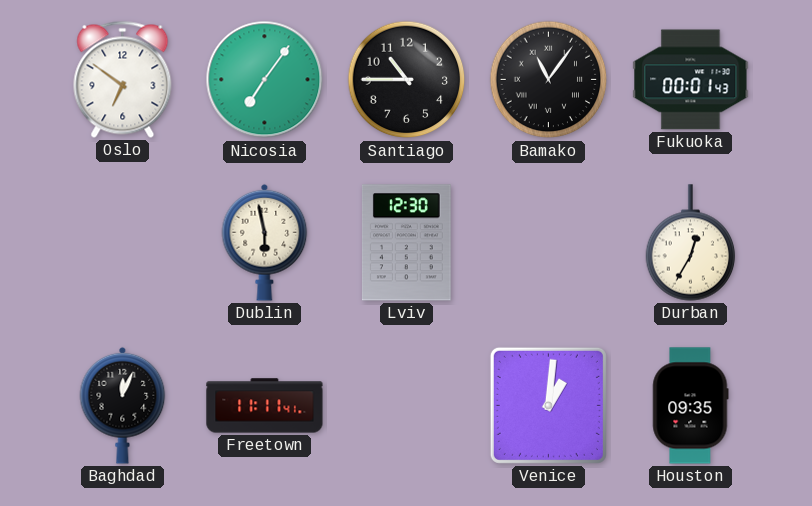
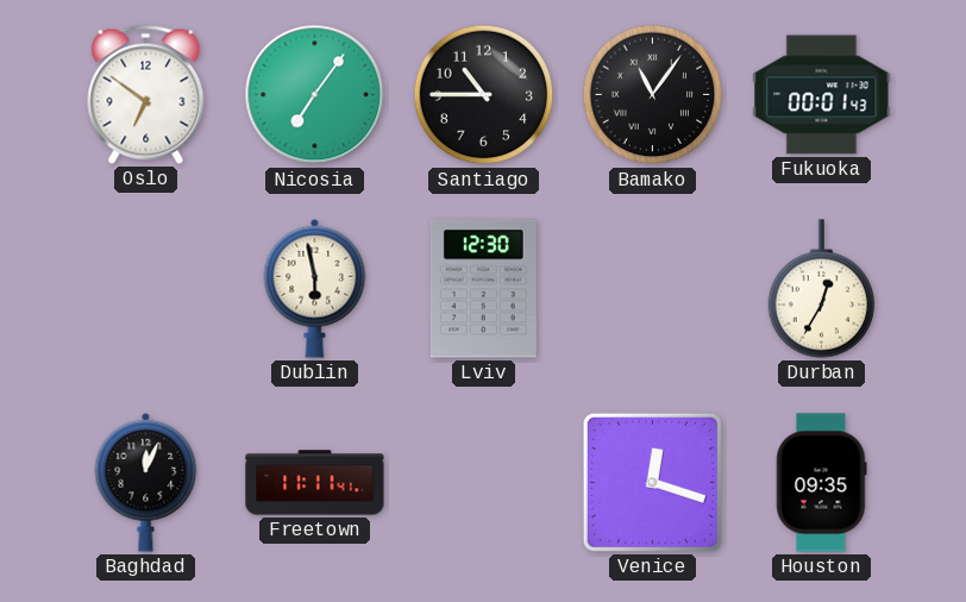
Venice: 1:01 -> 12:18
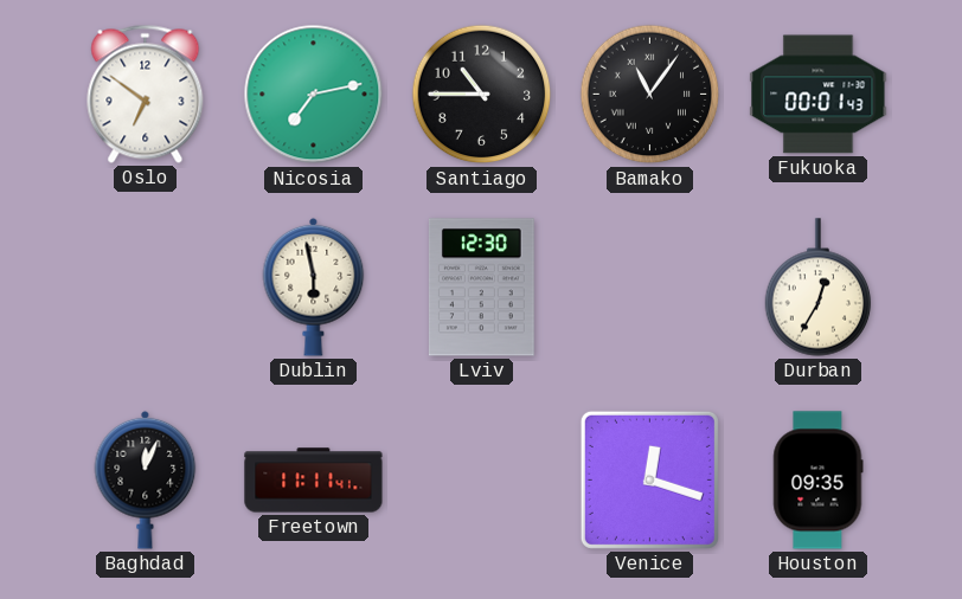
Nicosia: 7:06 -> 7:13
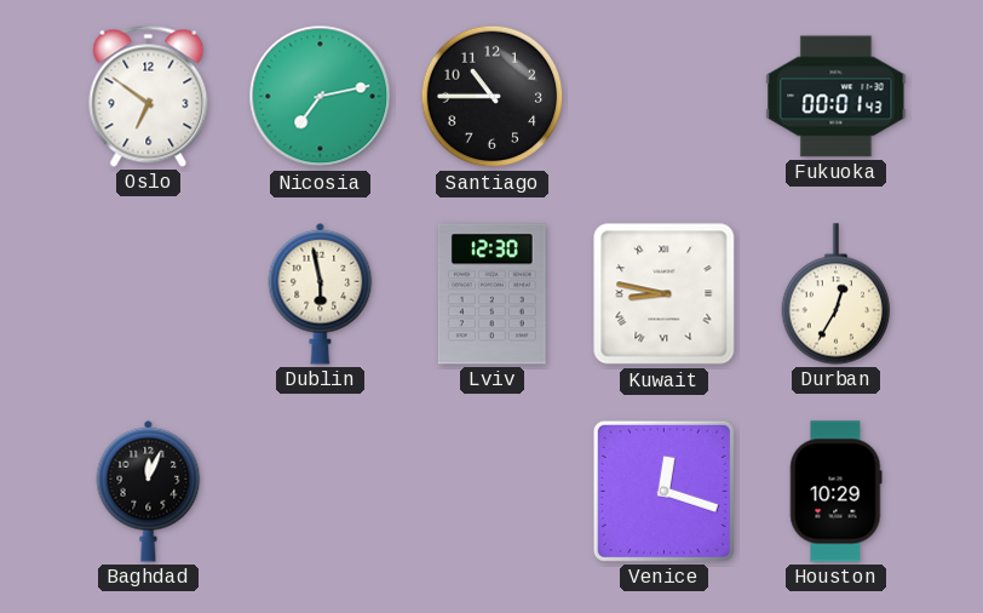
Bamako: 11:06 -> none
Kuwait: none -> 8:47
Freetown: 11:11 -> none
Houston: 09:35 -> 10:29
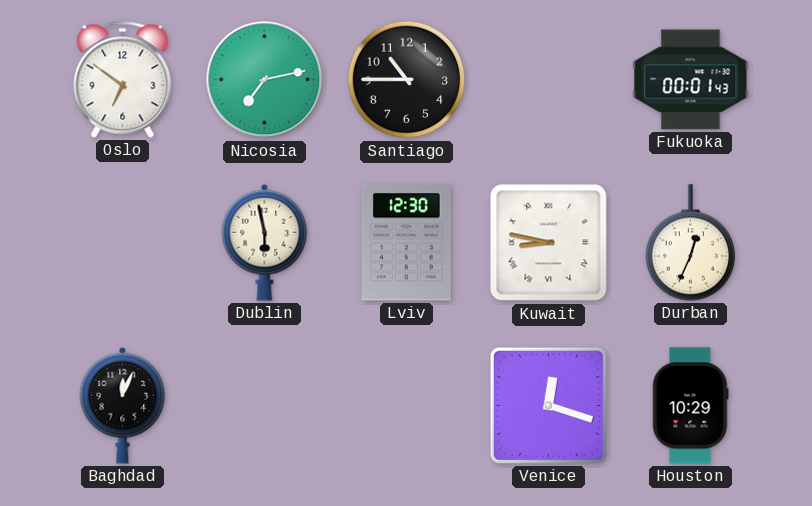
Durban: 12:35 -> 12:34
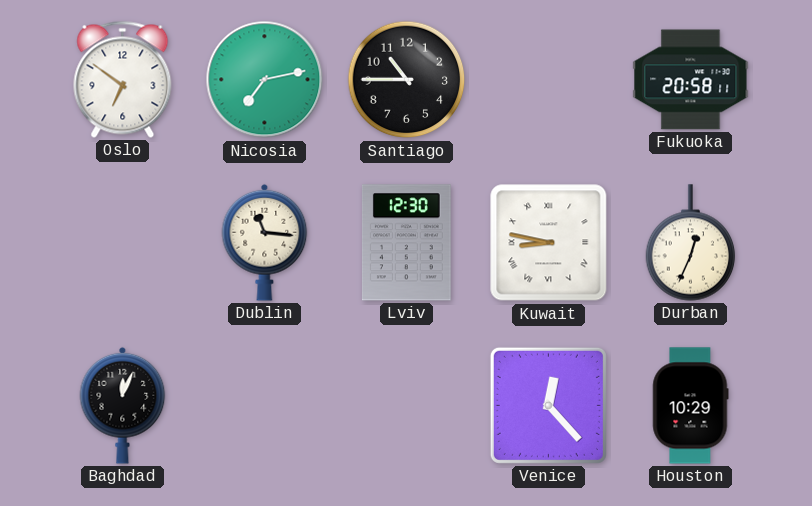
Fukuoka: 00:01 -> 20:58
Dublin: 5:58 -> 11:16
Venice: 12:18 -> 12:23
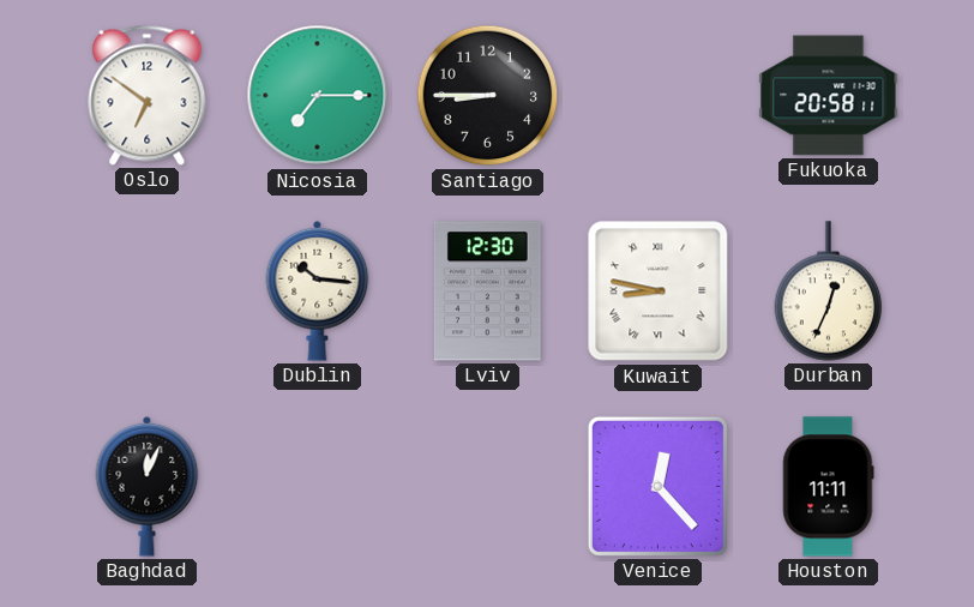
Nicosia: 7:13 -> 7:15
Santiago: 10:45 -> 8:45
Dublin: 11:16 -> 10:16
Houston: 10:29 -> 11:11
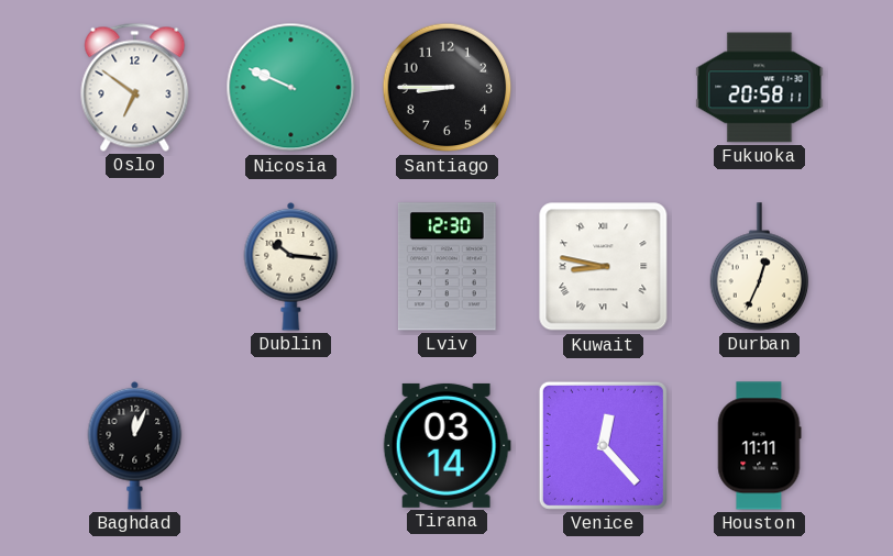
Nicosia: 7:15 -> 9:49
Tirana: none -> 03:14
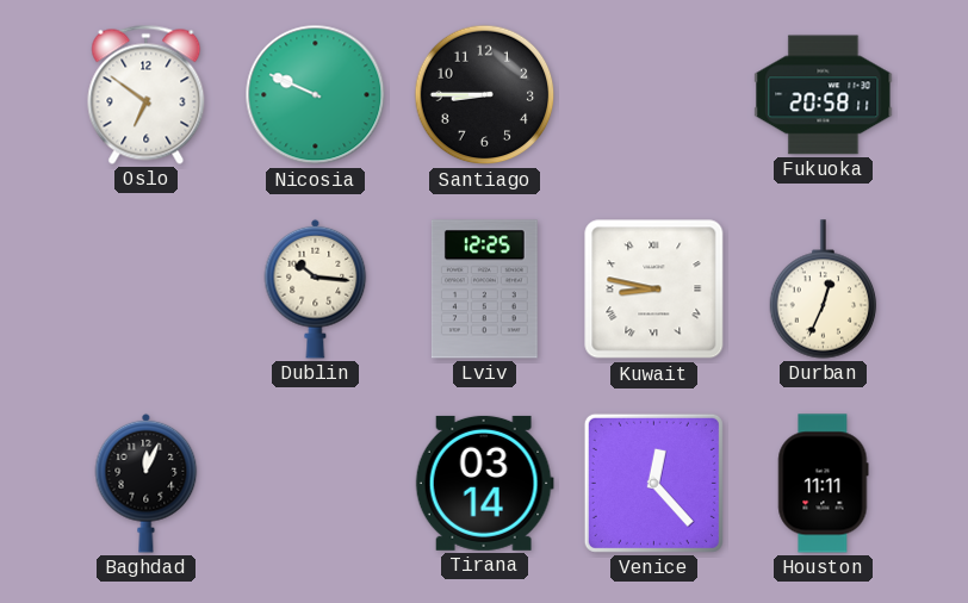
Lviv: 12:30 -> 12:25
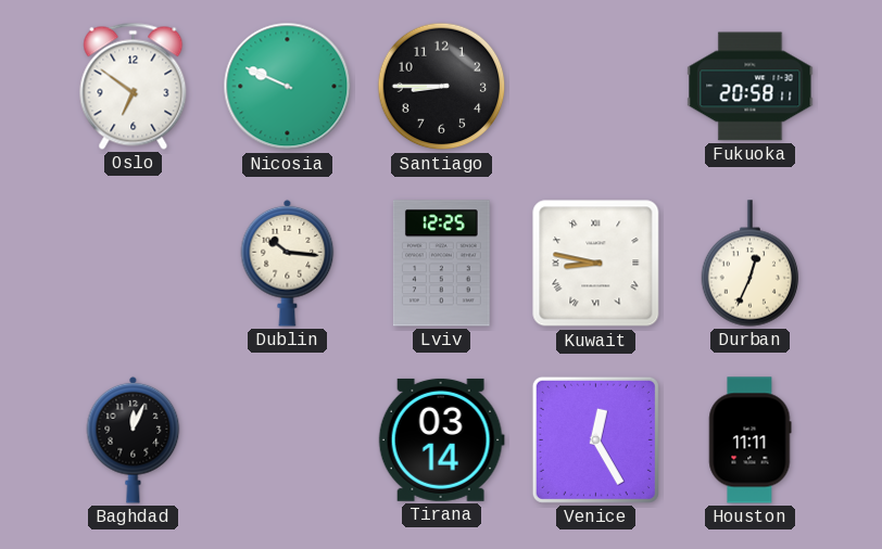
Venice: 12:23 -> 12:25
